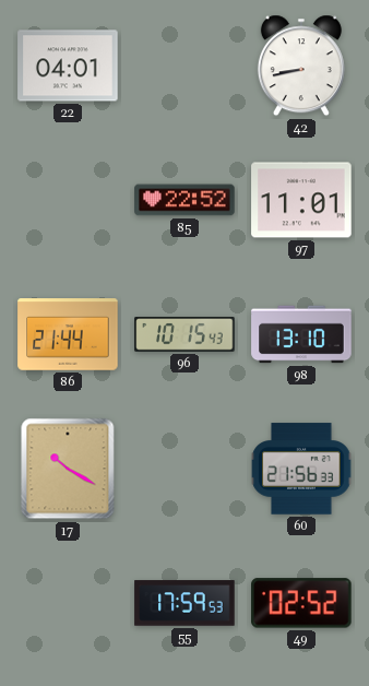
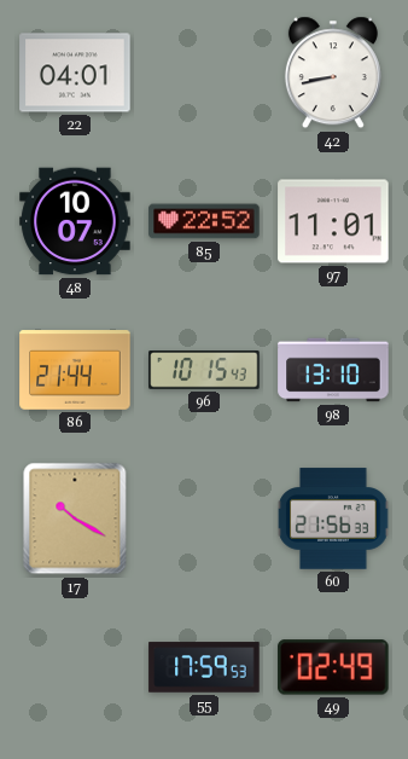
48: none -> 10:07
49: 02:52 -> 02:49
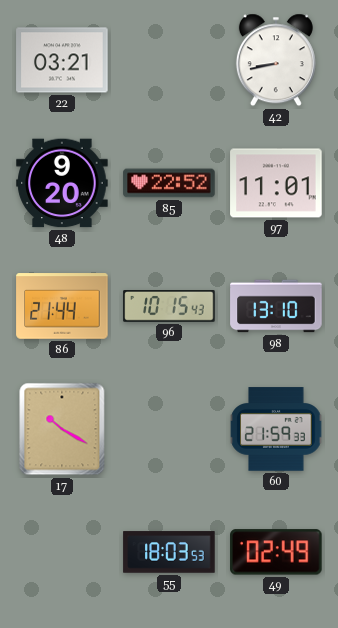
22: 04:01 -> 03:21
48: 10:07 -> 9:20
60: 21:56 -> 21:59
55: 17:59 -> 18:03
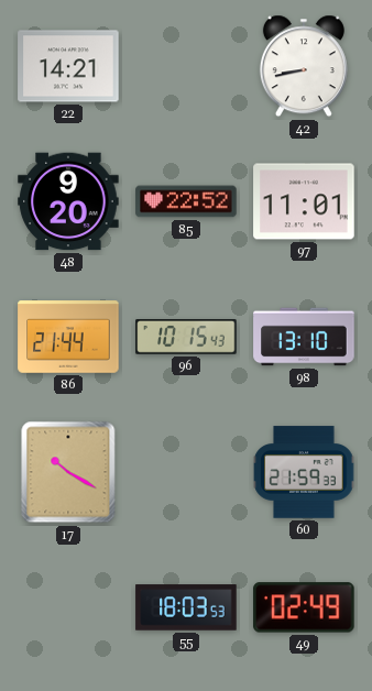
22: 03:21 -> 14:21
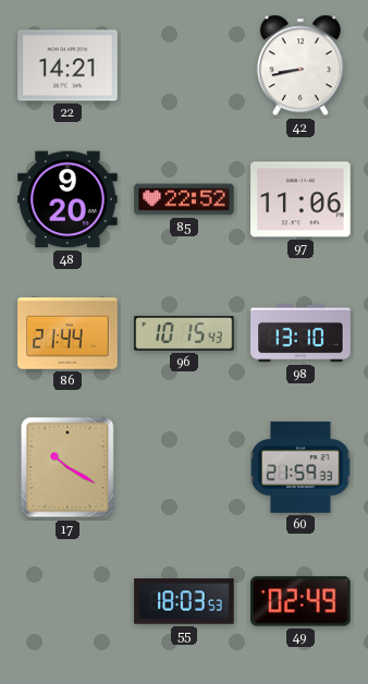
97: 11:01 -> 11:06
